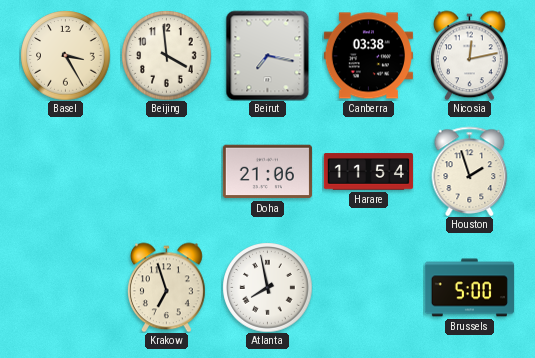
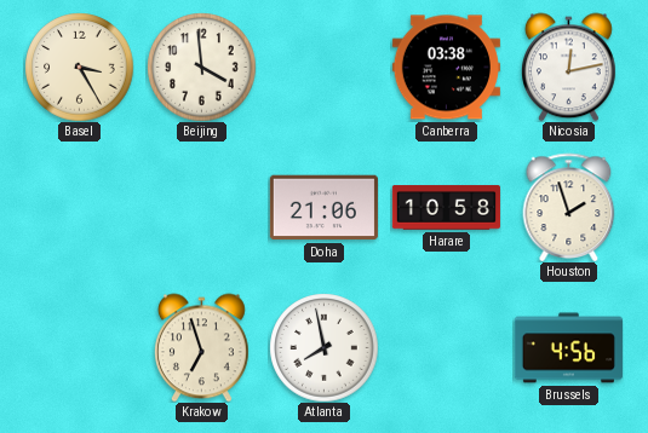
Beirut: 7:17 -> none
Harare: 11:54 -> 10:58
Brussels: 5:00 -> 4:56
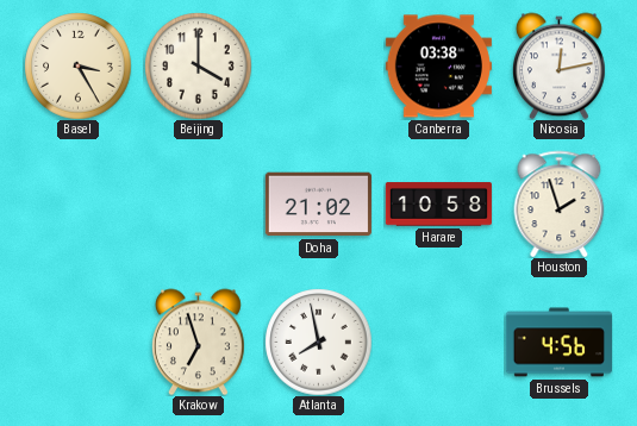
Beijing: 3:59 -> 4:00
Doha: 21:06 -> 21:02
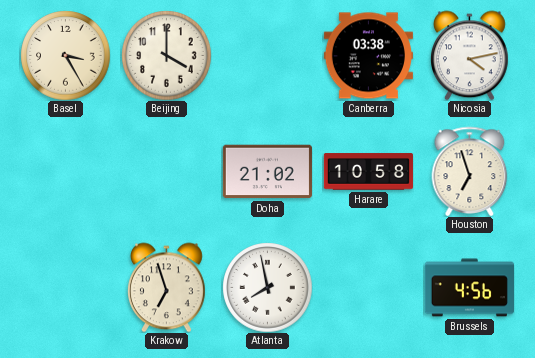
Nicosia: 12:13 -> 4:13
Houston: 1:57 -> 6:57
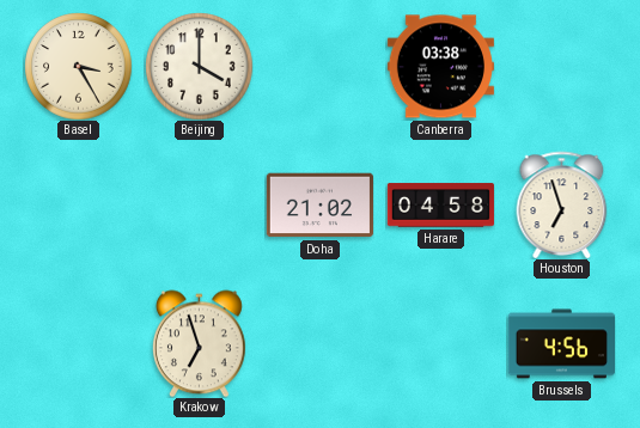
Nicosia: 4:13 -> none
Harare: 10:58 -> 04:58
Atlanta: 7:58 -> none
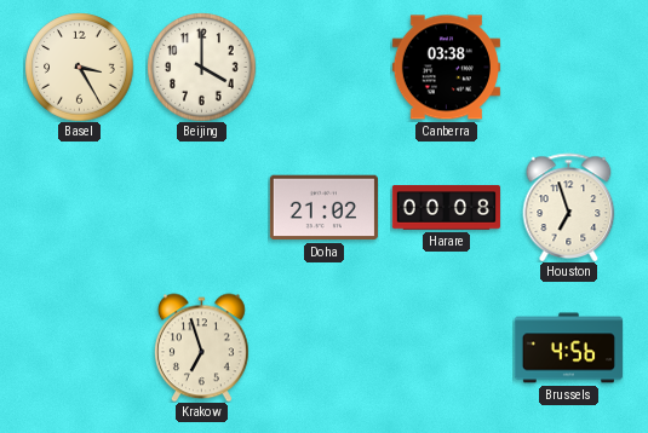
Harare: 04:58 -> 00:08
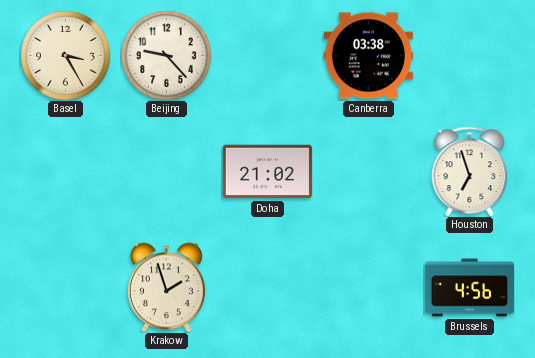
Beijing: 4:00 -> 9:23
Harare: 00:08 -> none
Krakow: 6:57 -> 1:57
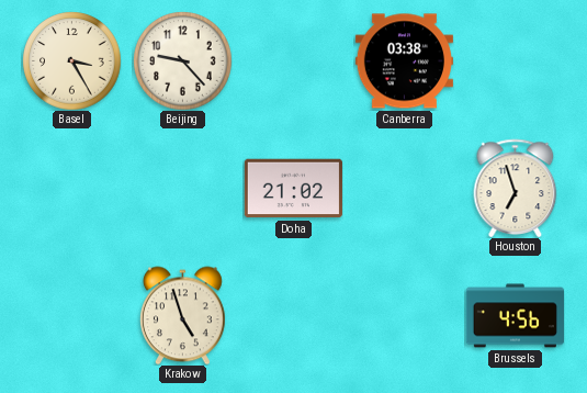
Krakow: 1:57 -> 4:57
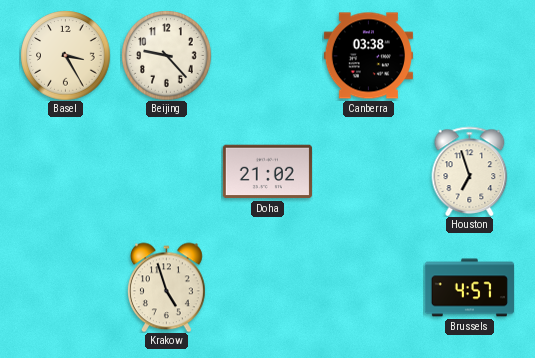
Brussels: 4:56 -> 4:57
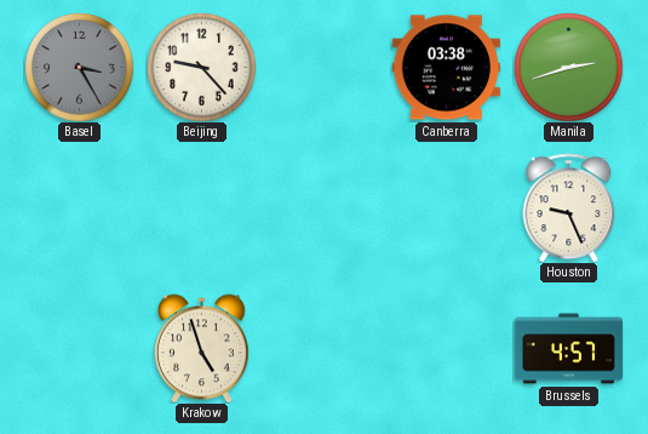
Basel dial: cream -> grey
Manila: none -> 2:42
Doha: 21:02 -> none
Houston: 6:57 -> 9:26
